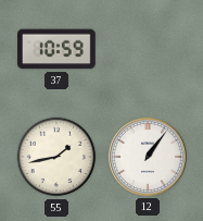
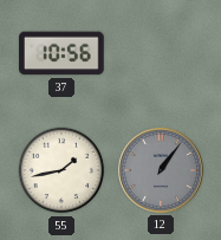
37: 10:59 -> 10:56
12 dial: white -> grey
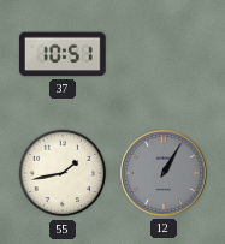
37: 10:56 -> 10:51
12: 1:06 -> 1:05
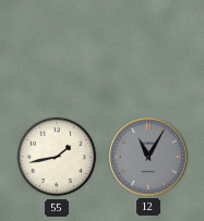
37: 10:51 -> none
12: 1:05 -> 11:05
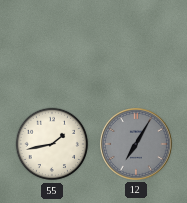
12: 11:05 -> 7:05
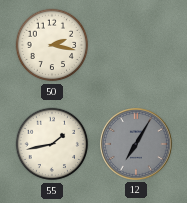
50: none -> 2:17
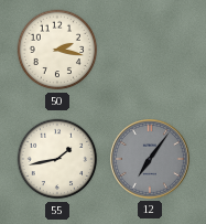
12: 7:05 -> 7:06
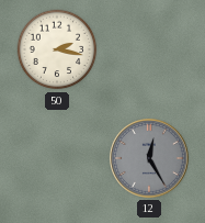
55: 1:43 -> none
12: 7:06 -> 12:25
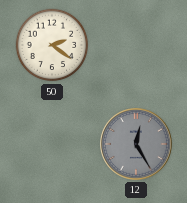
50: 2:17 -> 2:21
